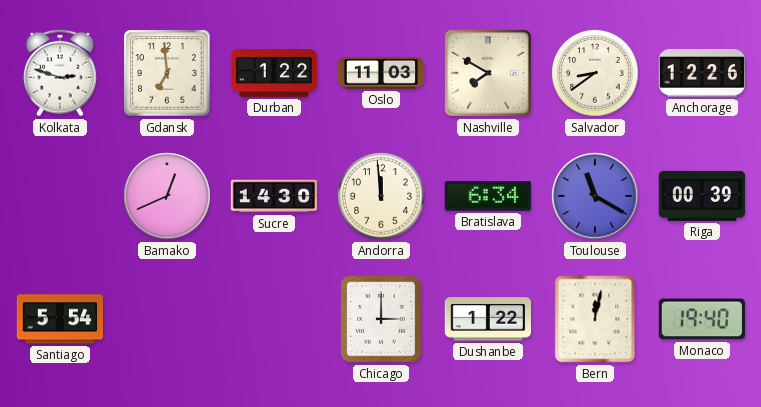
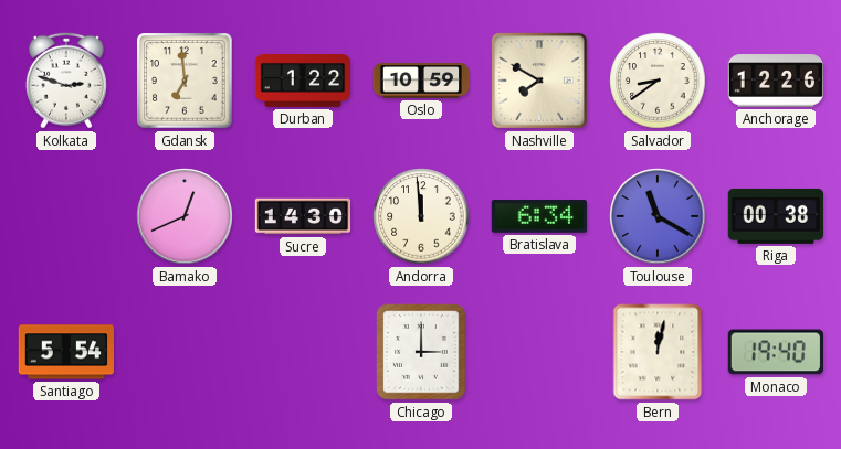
Oslo: 11:03 -> 10:59
Riga: 00:39 -> 00:38
Dushanbe: 1:22 -> none
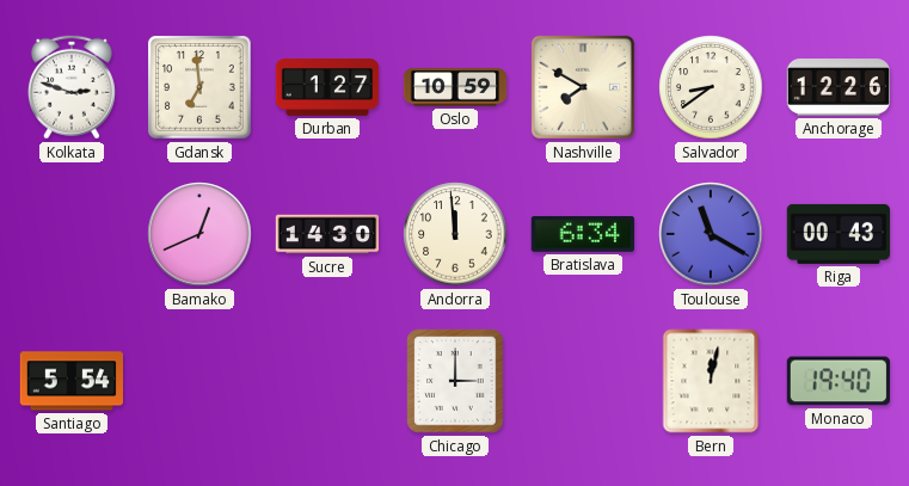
Durban: 1:22 -> 1:27
Riga: 00:38 -> 00:43
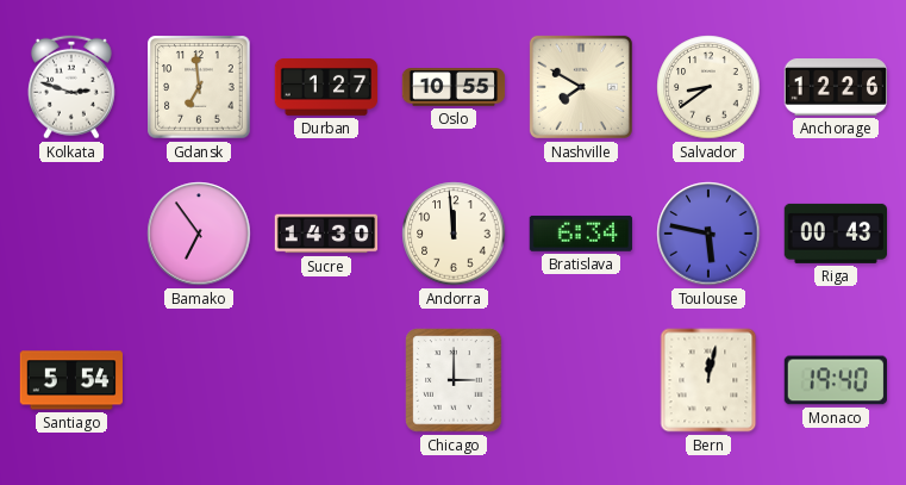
Oslo: 10:59 -> 10:55
Bamako: 12:41 -> 6:54
Toulouse: 11:20 -> 5:47
